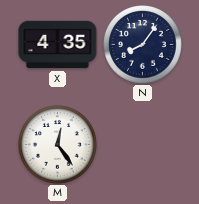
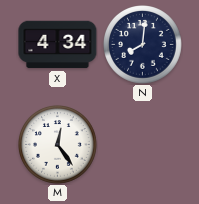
X: 4:35 -> 4:34
N: 8:06 -> 8:01
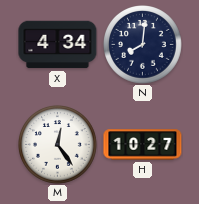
H: none -> 10:27
